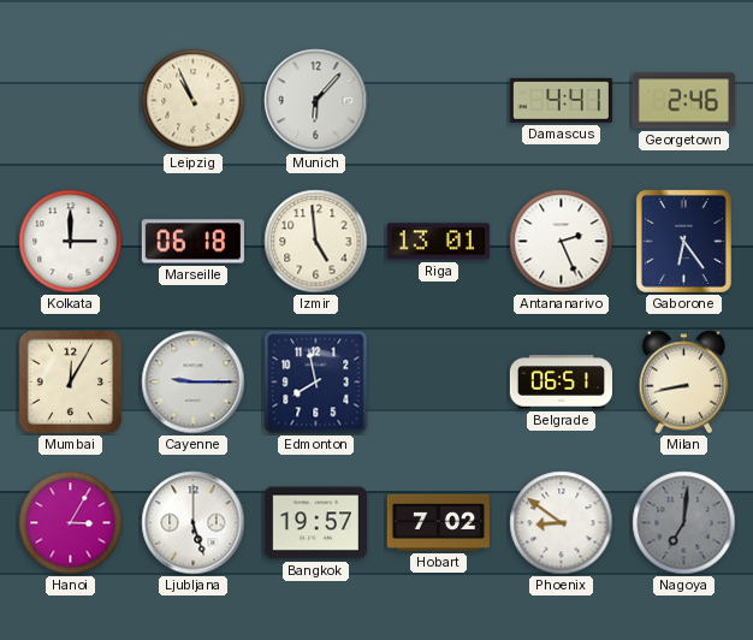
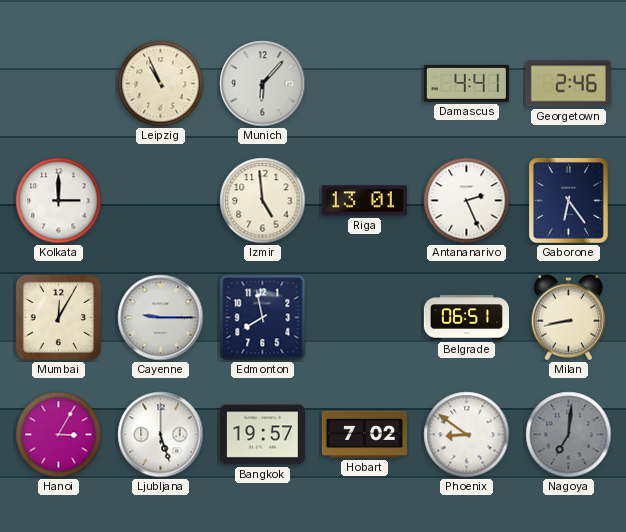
Marseille: 06:18 -> none
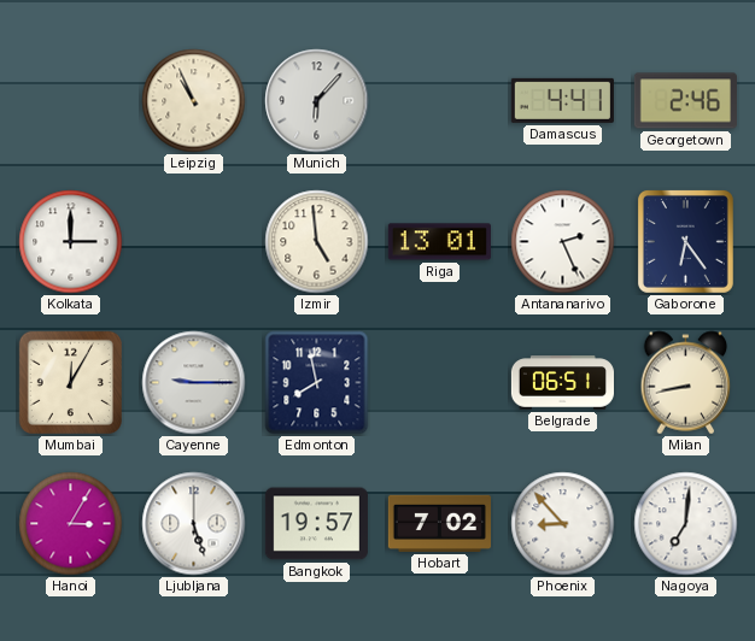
Phoenix: 8:51 -> 8:53
Nagoya dial: grey -> white
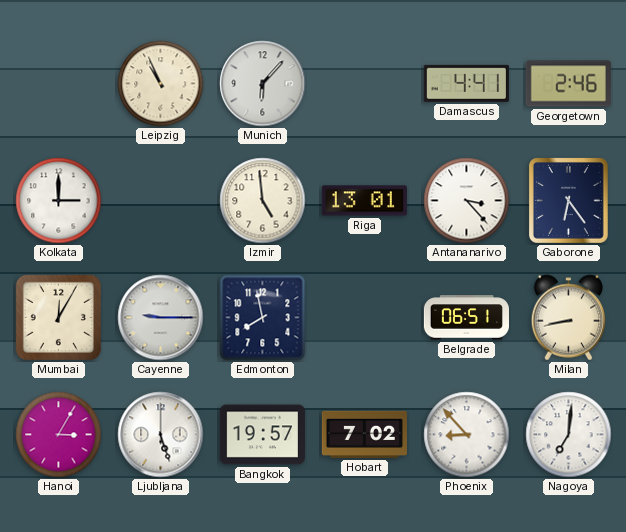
Antananarivo: 2:26 -> 3:23
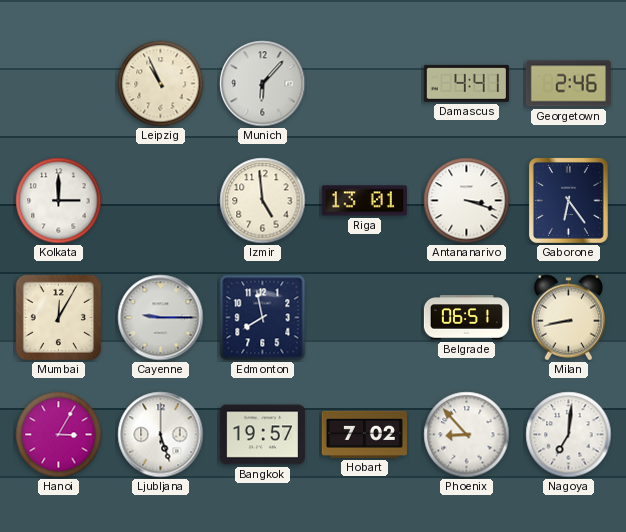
Antananarivo: 3:23 -> 3:18
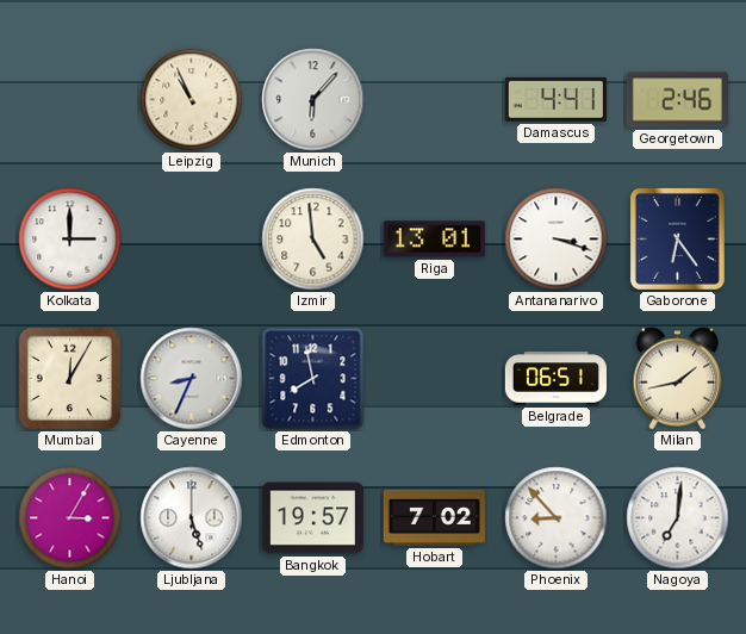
Cayenne: 9:15 -> 8:34
Milan: 8:43 -> 1:43
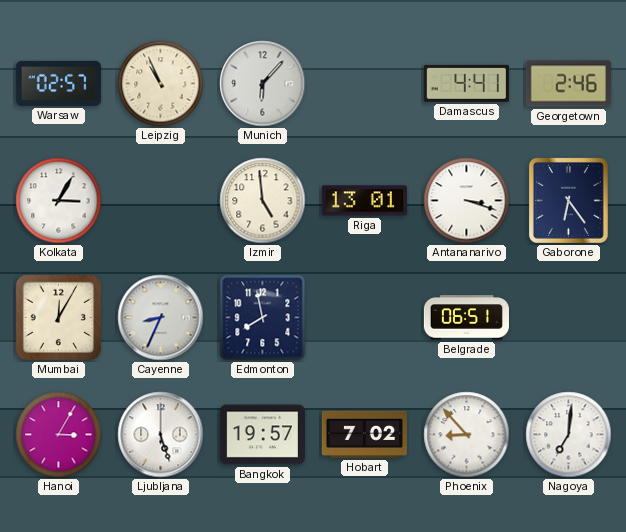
Warsaw: none -> 02:57
Kolkata: 3:00 -> 3:05
Milan: 1:43 -> none
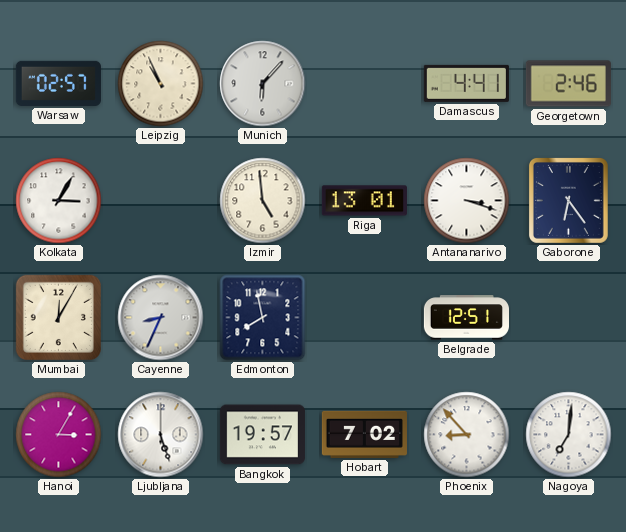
Belgrade: 06:51 -> 12:51
